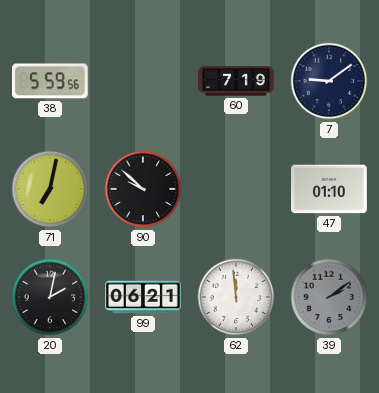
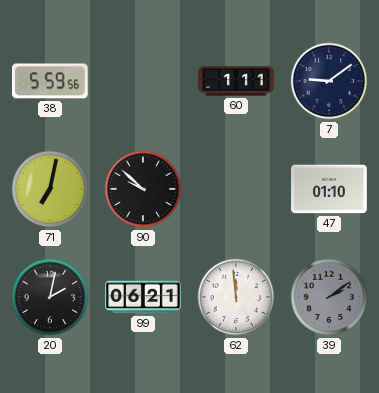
60: 7:19 -> 1:11
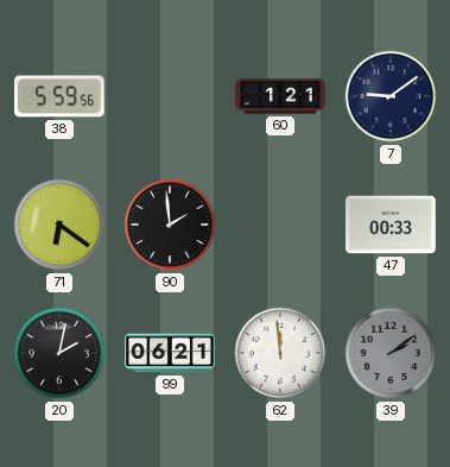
60: 1:11 -> 1:21
71: 7:02 -> 6:21
90: 9:52 -> 1:59
47: 01:10 -> 00:33
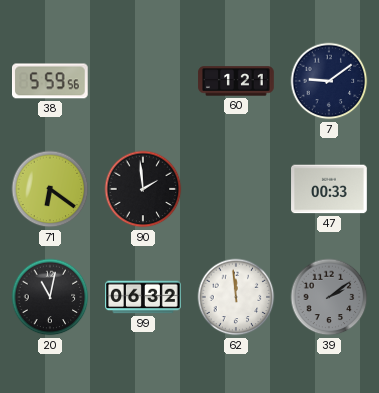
20: 2:02 -> 11:02
99: 06:21 -> 06:32
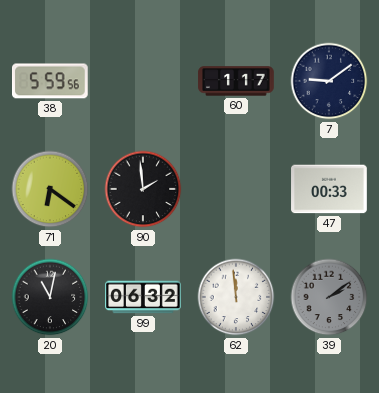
60: 1:21 -> 1:17
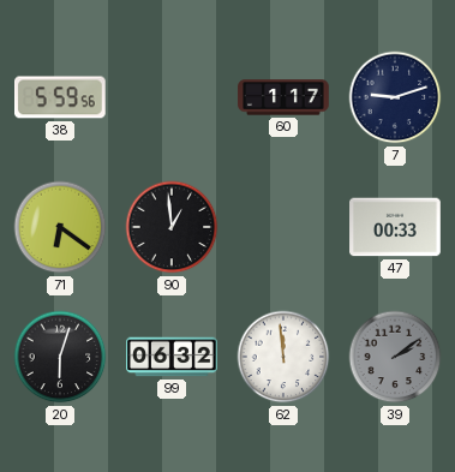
7: 9:09 -> 9:12
90: 1:59 -> 12:59
20: 11:02 -> 6:03
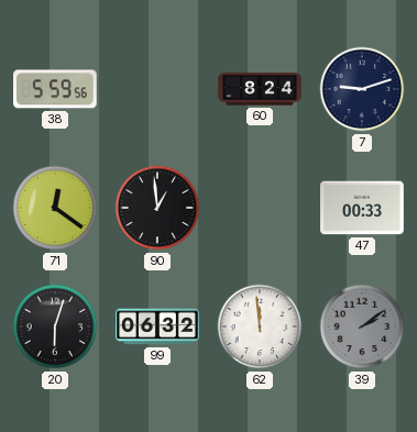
60: 1:17 -> 8:24
71: 6:21 -> 12:21
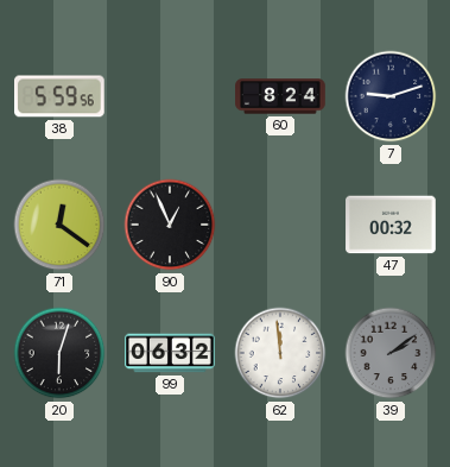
90: 12:59 -> 12:56
47: 00:33 -> 00:32
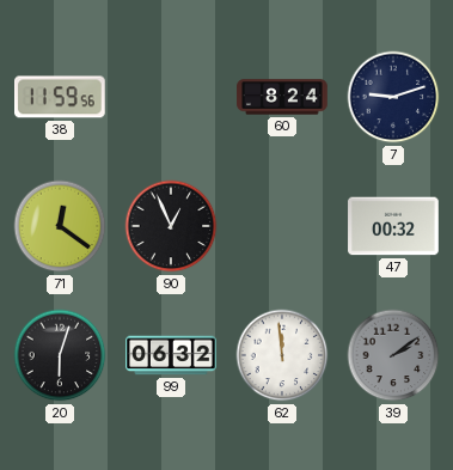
38: 5:59 -> 11:59
